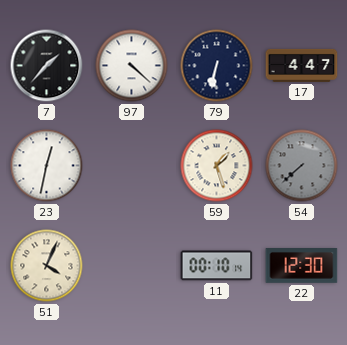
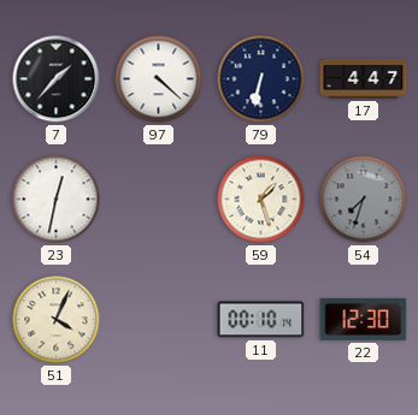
54: 7:38 -> 7:33
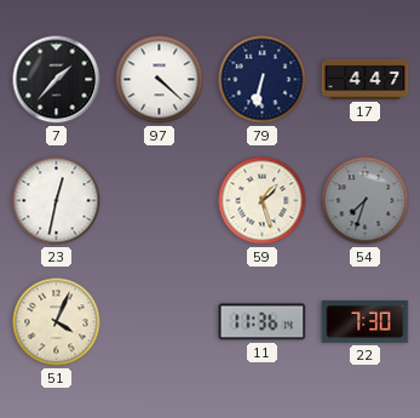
11: 00:10 -> 11:36
22: 12:30 -> 7:30
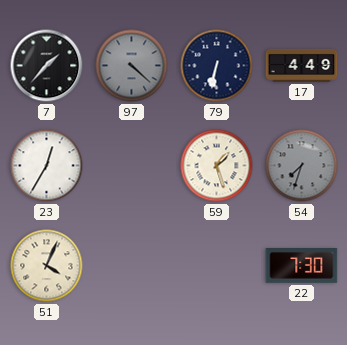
97 dial: white -> grey
17: 4:47 -> 4:49
23: 12:32 -> 12:35
11: 11:36 -> none
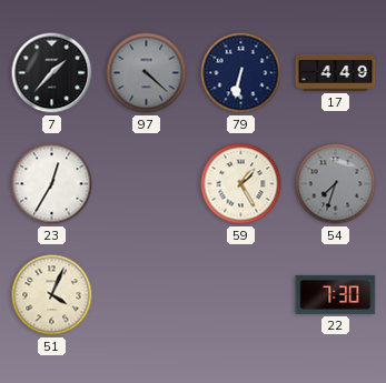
59: 1:27 -> 1:25
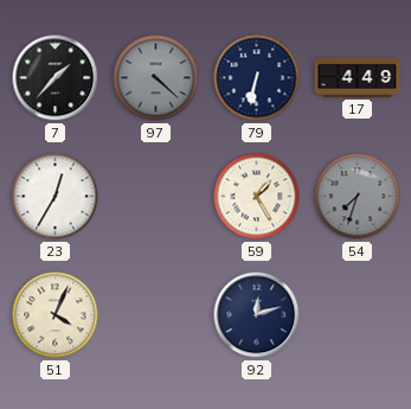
92: none -> 12:12
22: 7:30 -> none
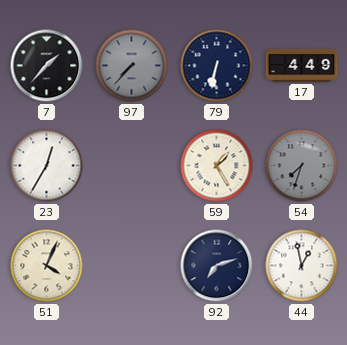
97: 4:22 -> 7:37
92: 12:12 -> 7:12
44: none -> 12:58
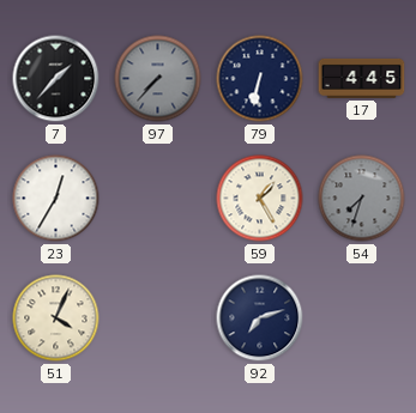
17: 4:49 -> 4:45
44: 12:58 -> none
